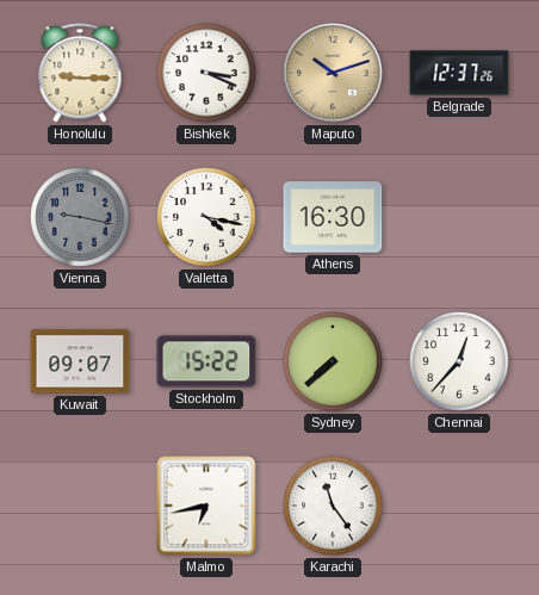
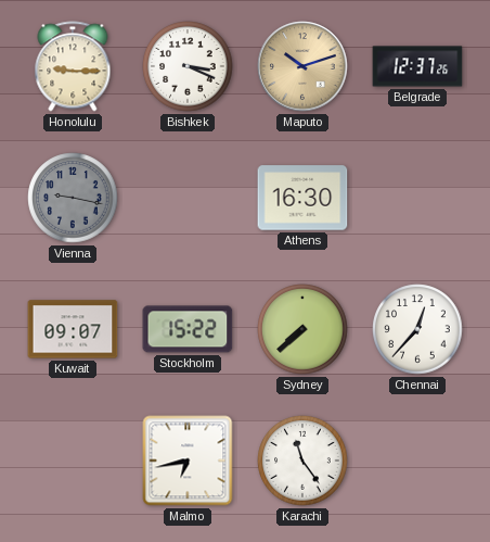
Valletta: 4:17 -> none
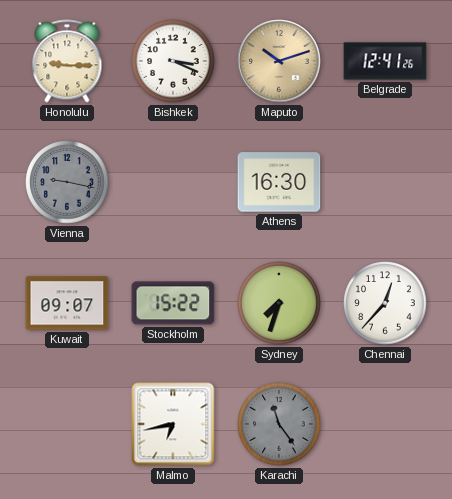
Belgrade: 12:37 -> 12:41
Sydney: 7:38 -> 7:33
Karachi dial: white -> grey
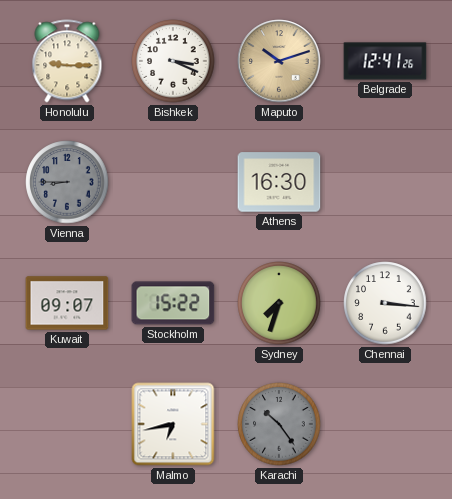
Vienna: 9:17 -> 8:45
Chennai: 12:37 -> 3:16
Karachi: 11:24 -> 10:24
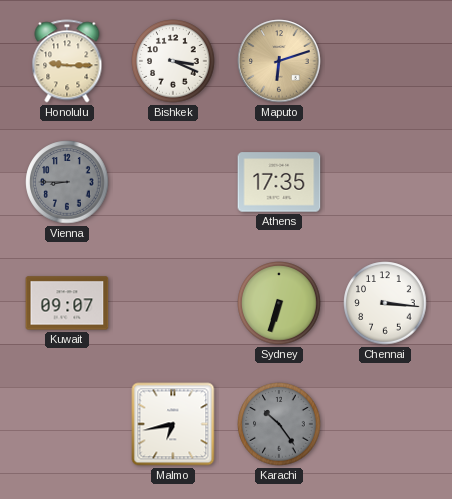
Maputo: 10:12 -> 6:12
Belgrade: 12:41 -> none
Athens: 16:30 -> 17:35
Stockholm: 15:22 -> none
Sydney: 7:33 -> 6:33
